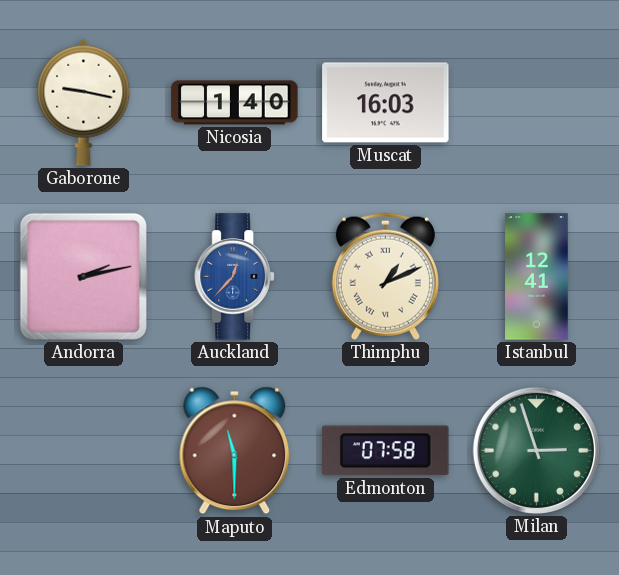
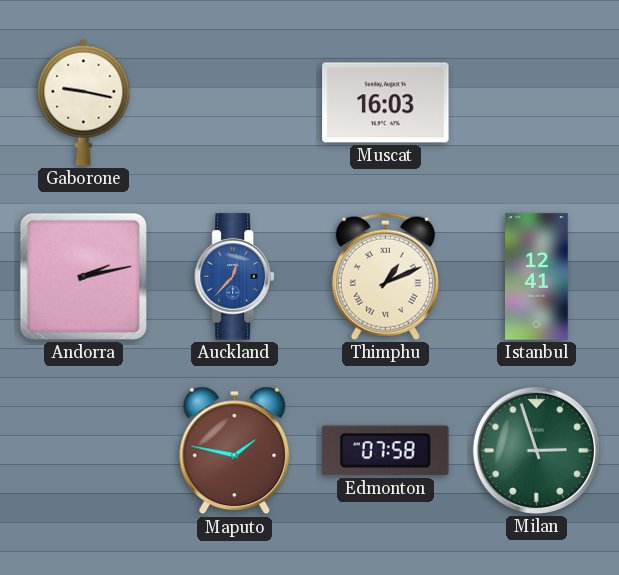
Nicosia: 1:40 -> none
Maputo: 11:30 -> 1:47
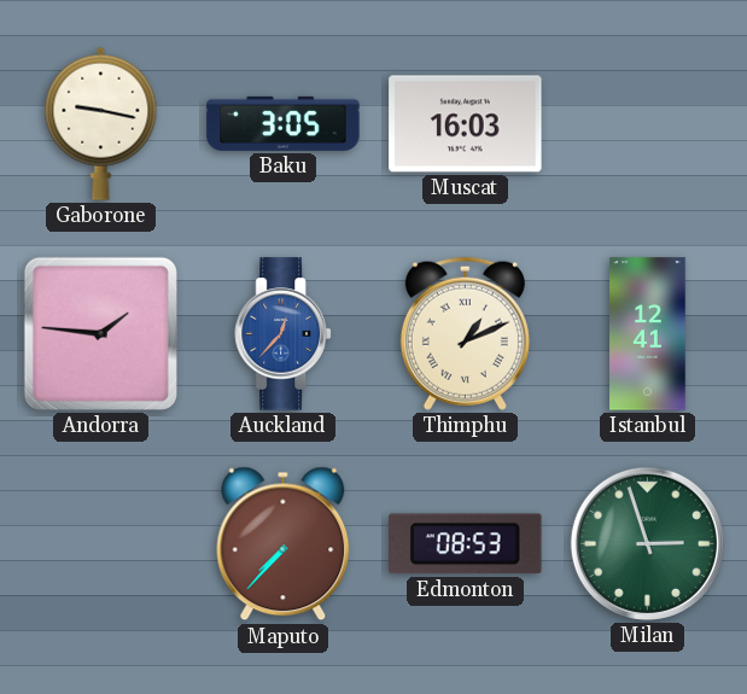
Baku: none -> 3:05
Andorra: 2:13 -> 1:46
Maputo: 1:47 -> 7:37
Edmonton: 07:58 -> 08:53
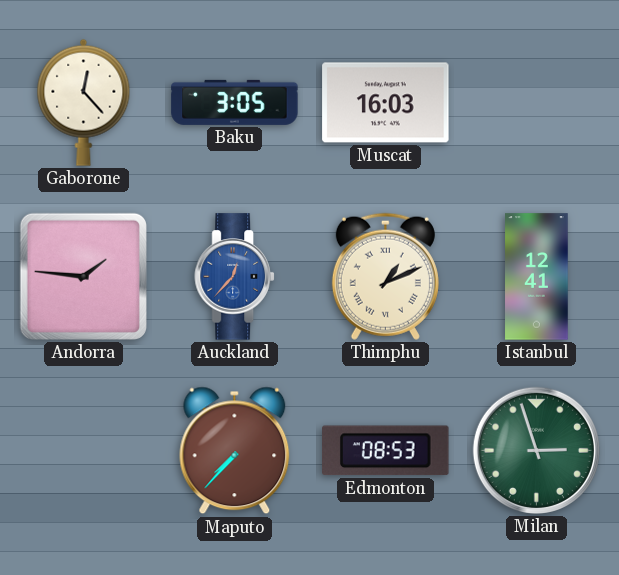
Gaborone: 9:17 -> 12:23
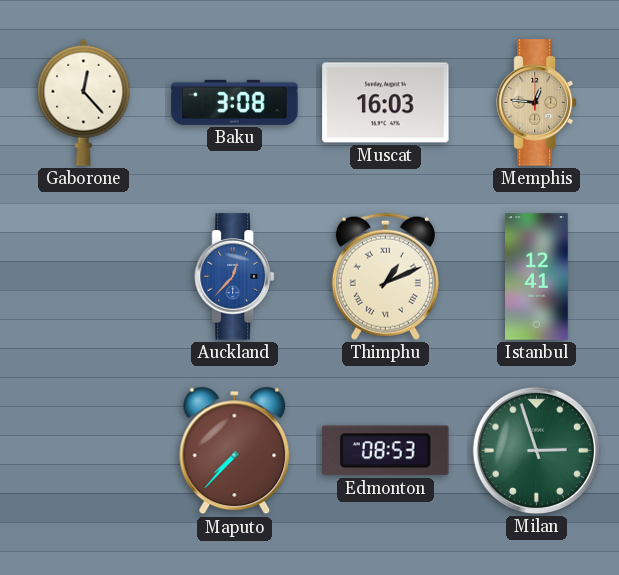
Baku: 3:05 -> 3:08
Memphis: none -> 12:46
Andorra: 1:46 -> none
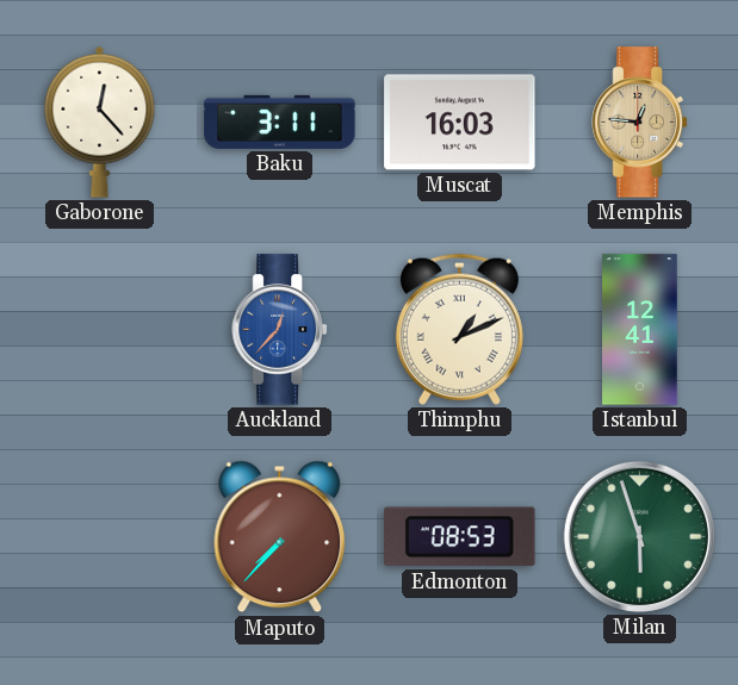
Baku: 3:08 -> 3:11
Milan: 2:57 -> 5:57
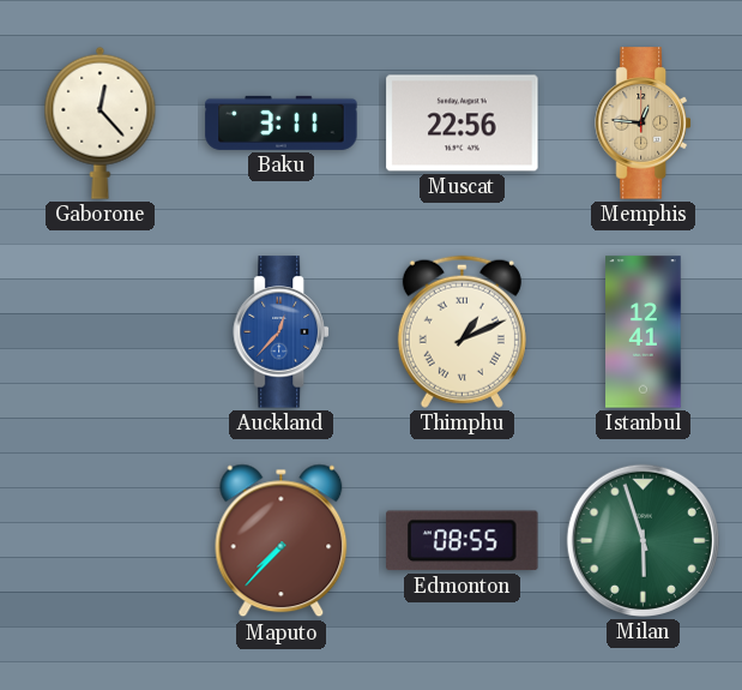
Muscat: 16:03 -> 22:56
Edmonton: 08:53 -> 08:55
